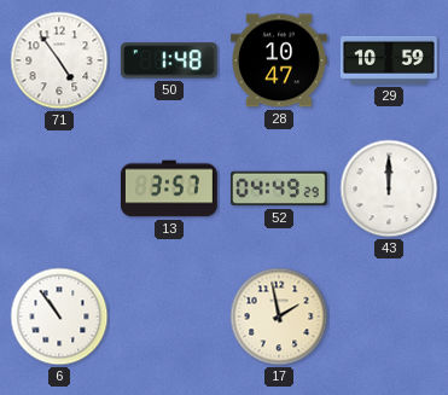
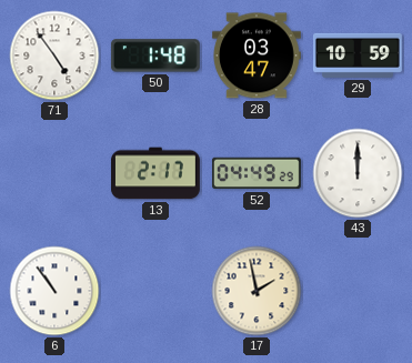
28: 10:47 -> 03:47
13: 3:57 -> 2:17
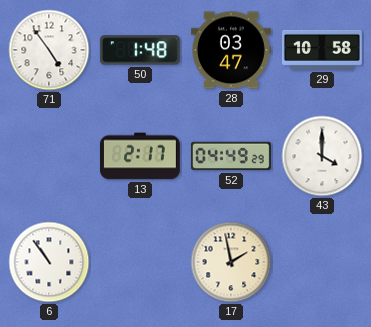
29: 10:59 -> 10:58
43: 12:00 -> 4:00
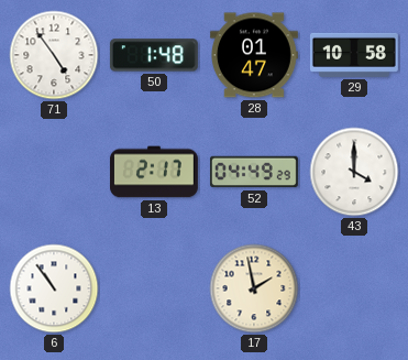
28: 03:47 -> 01:47
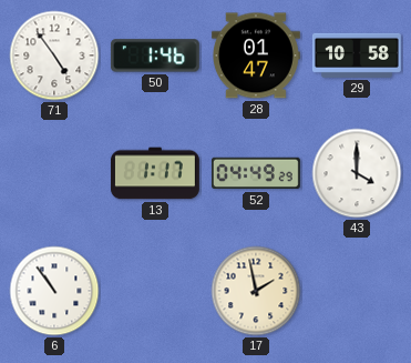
50: 1:48 -> 1:46
13: 2:17 -> 1:17
